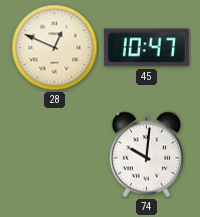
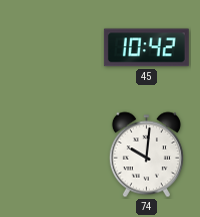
28: 12:49 -> none
45: 10:47 -> 10:42
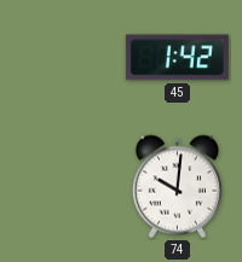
45: 10:42 -> 1:42
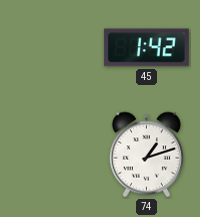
74: 10:01 -> 1:12
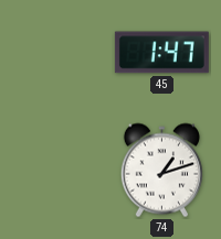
45: 1:42 -> 1:47
